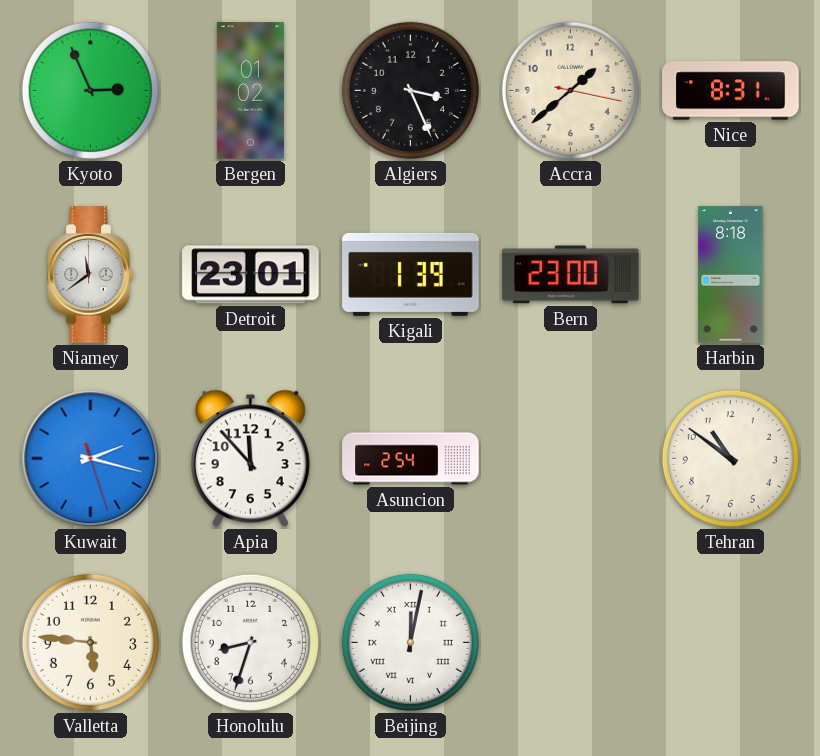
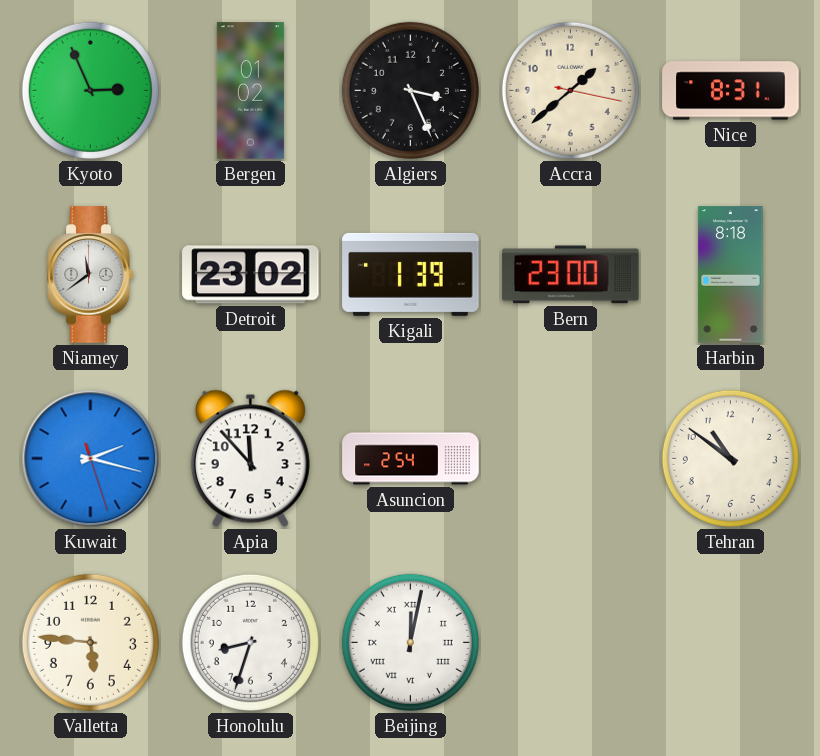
Detroit: 23:01 -> 23:02
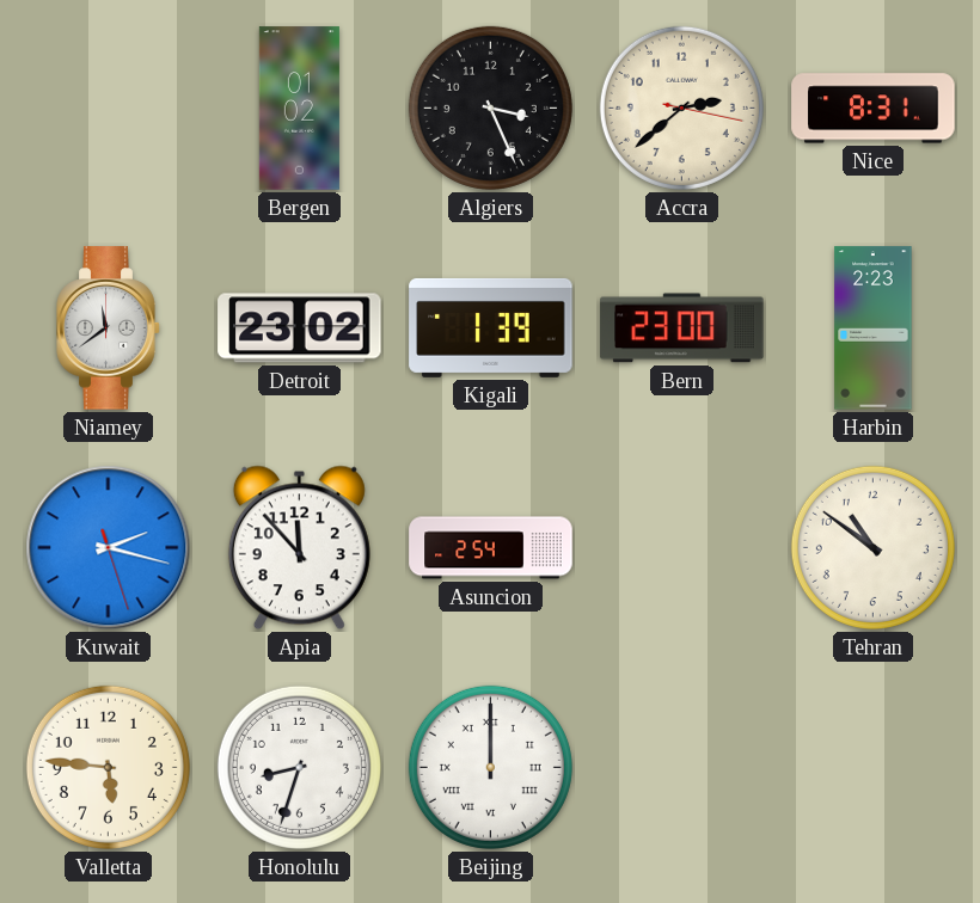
Kyoto: 2:56 -> none
Accra: 1:38 -> 2:38
Harbin: 8:18 -> 2:23
Beijing: 12:02 -> 12:00
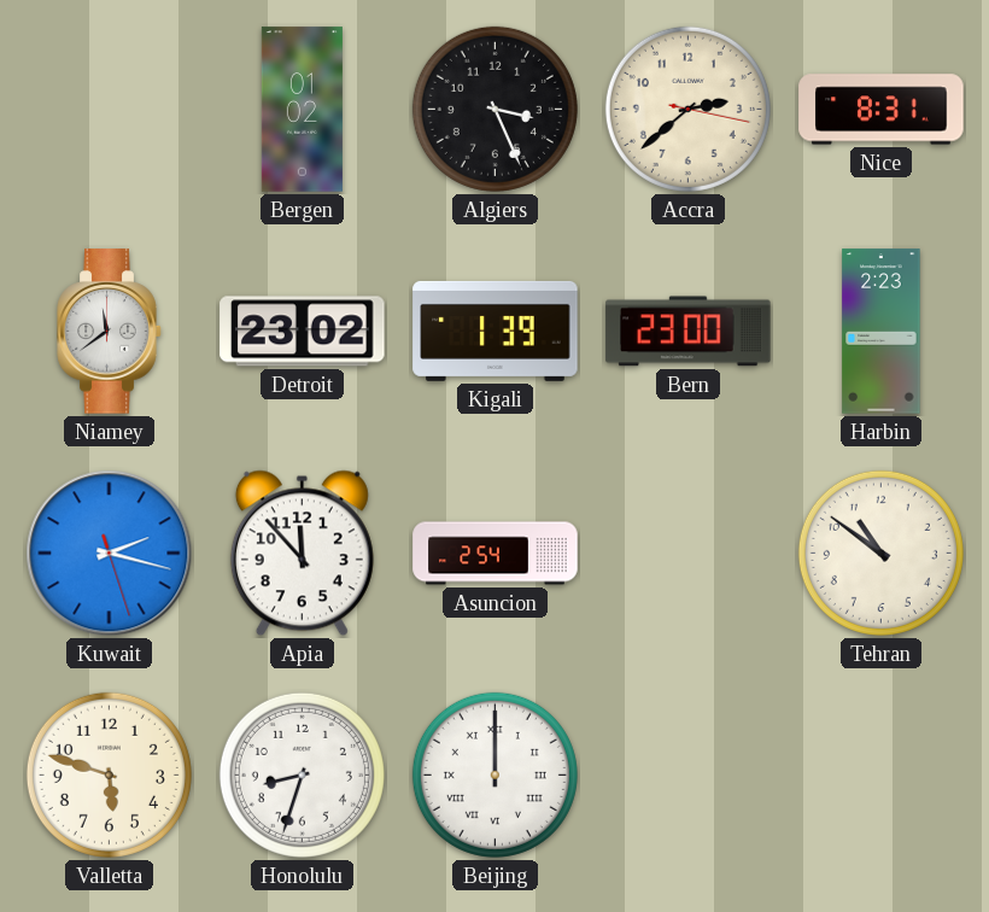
Valletta: 5:46 -> 5:48
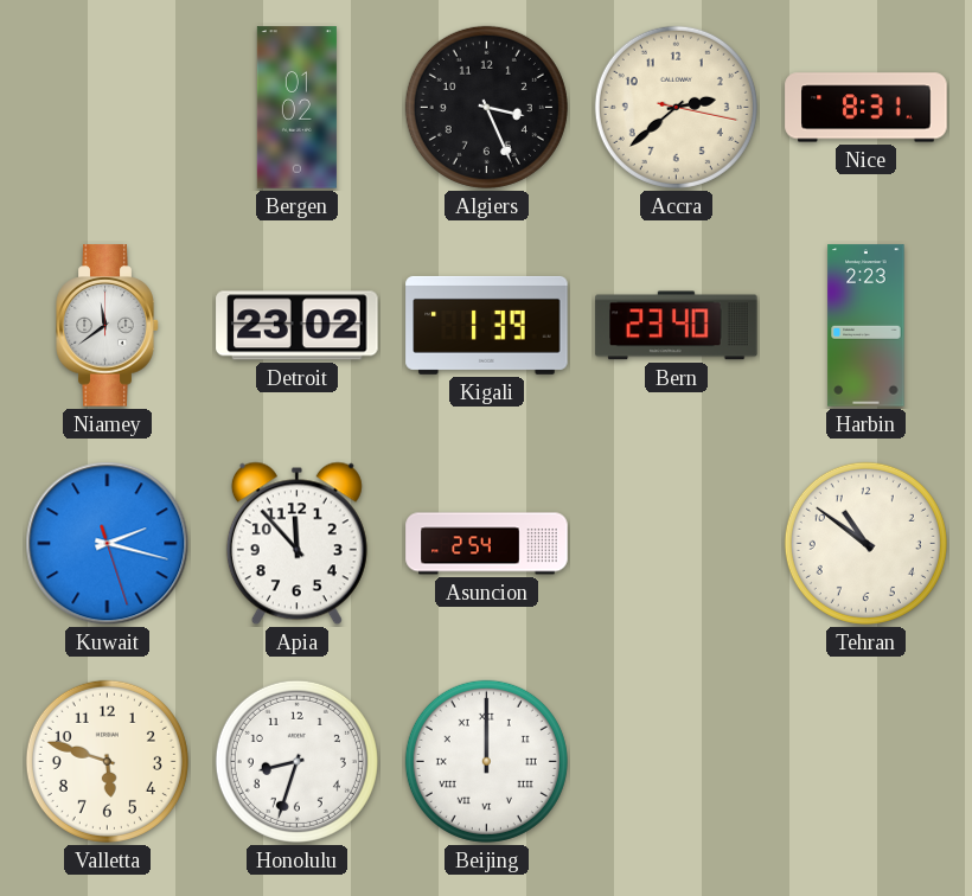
Bern: 23:00 -> 23:40
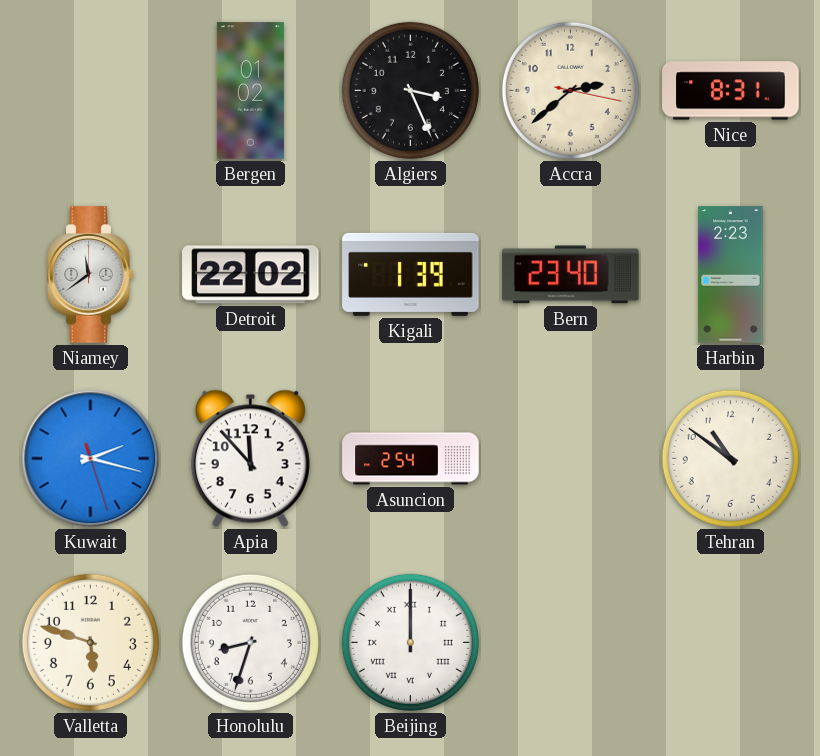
Detroit: 23:02 -> 22:02
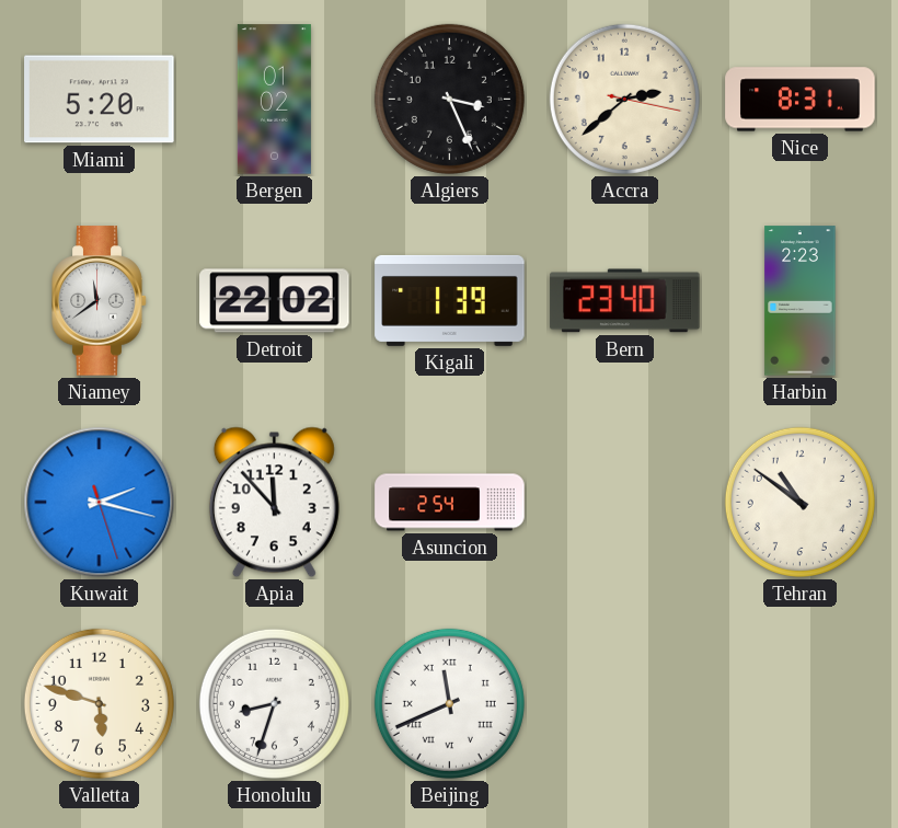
Miami: none -> 5:20
Beijing: 12:00 -> 11:41
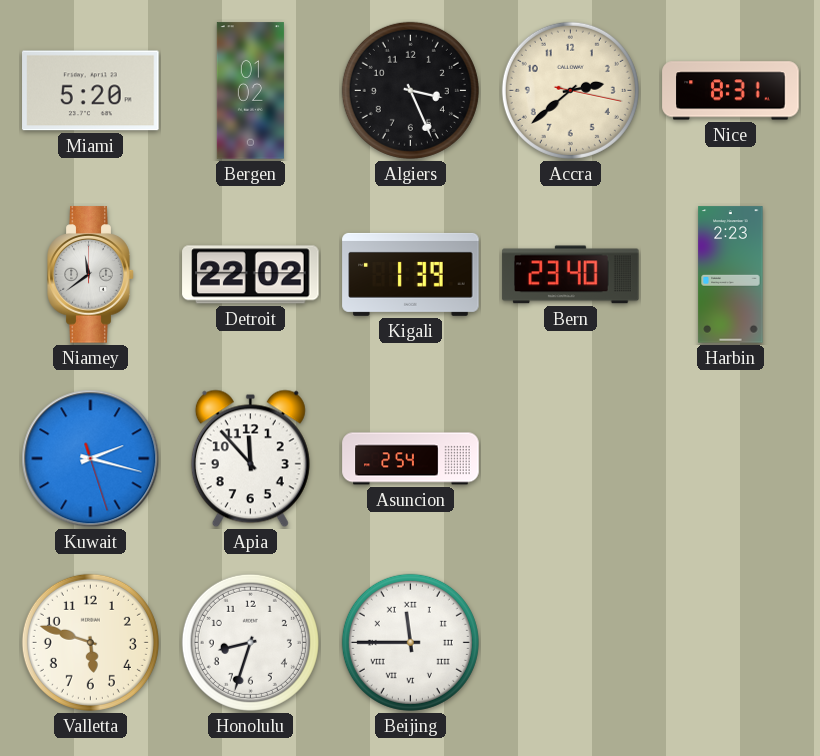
Tehran: 10:51 -> none
Beijing: 11:41 -> 11:45
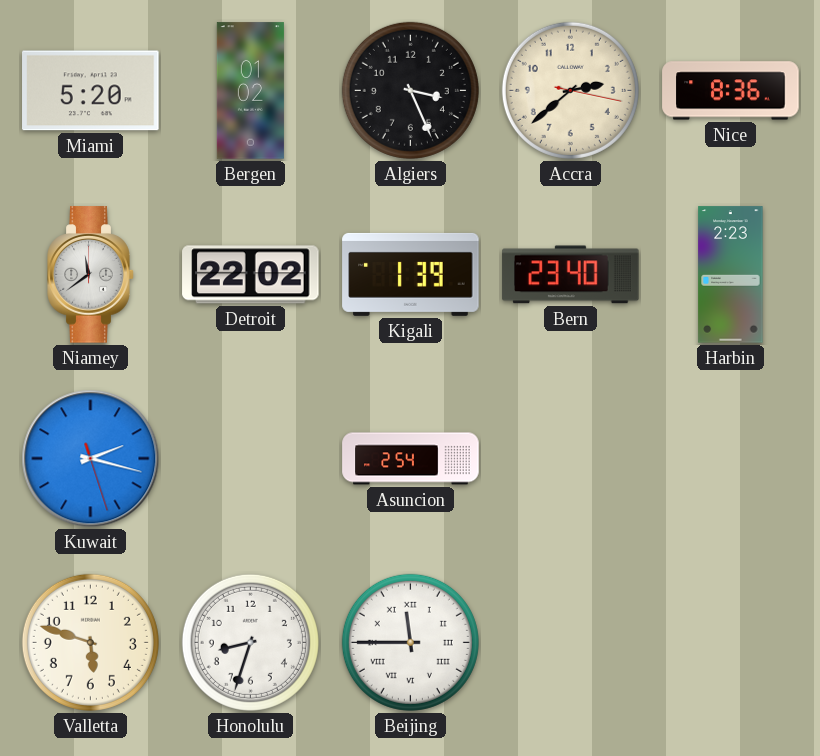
Nice: 8:31 -> 8:36
Apia: 11:53 -> none
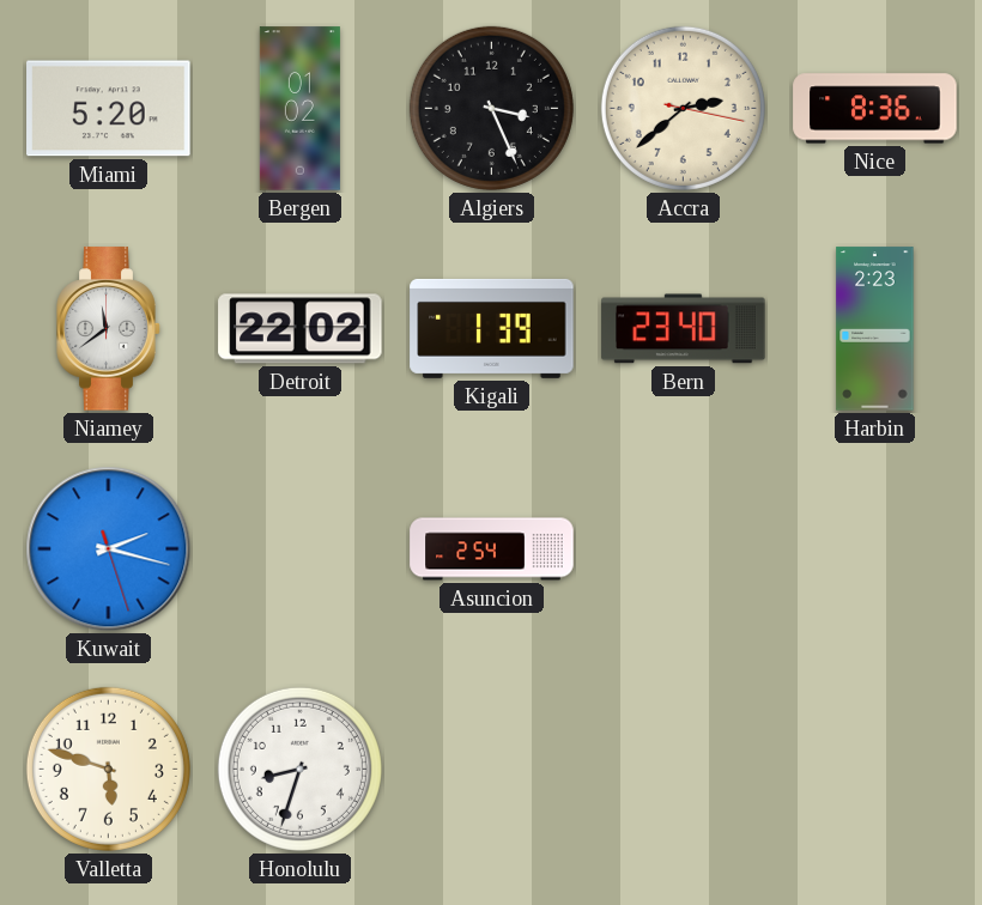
Beijing: 11:45 -> none
